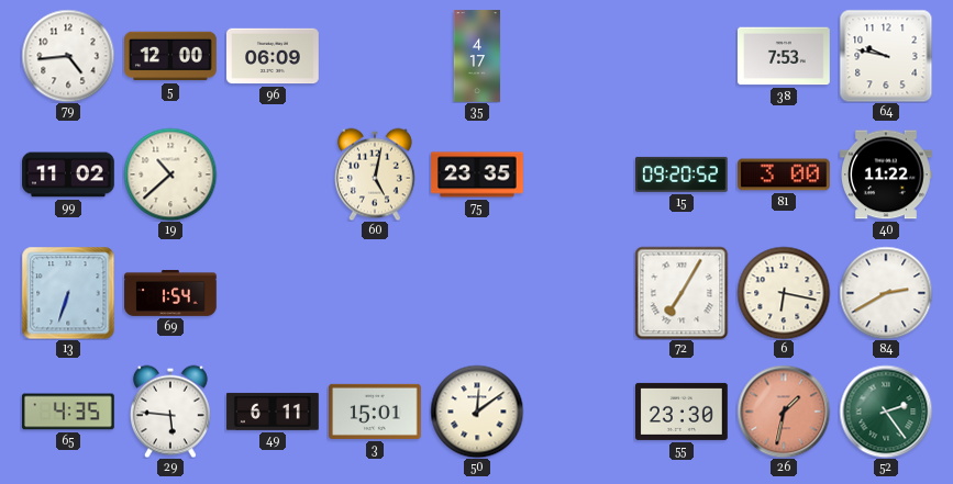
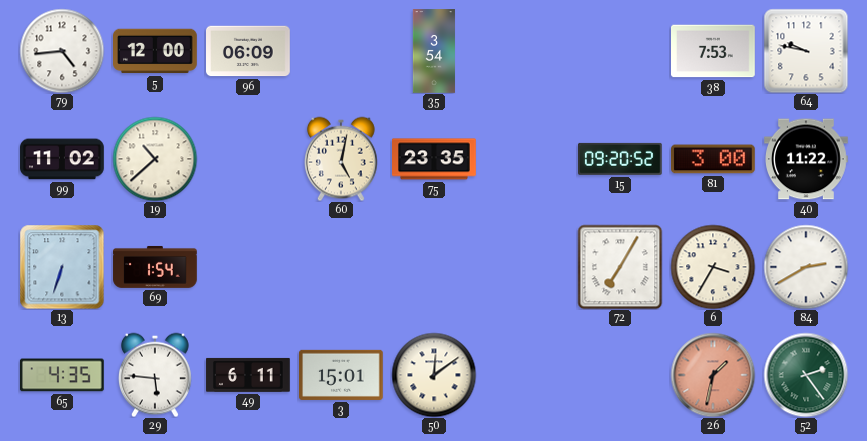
35: 4:17 -> 3:54
6: 6:17 -> 3:35
55: 23:30 -> none
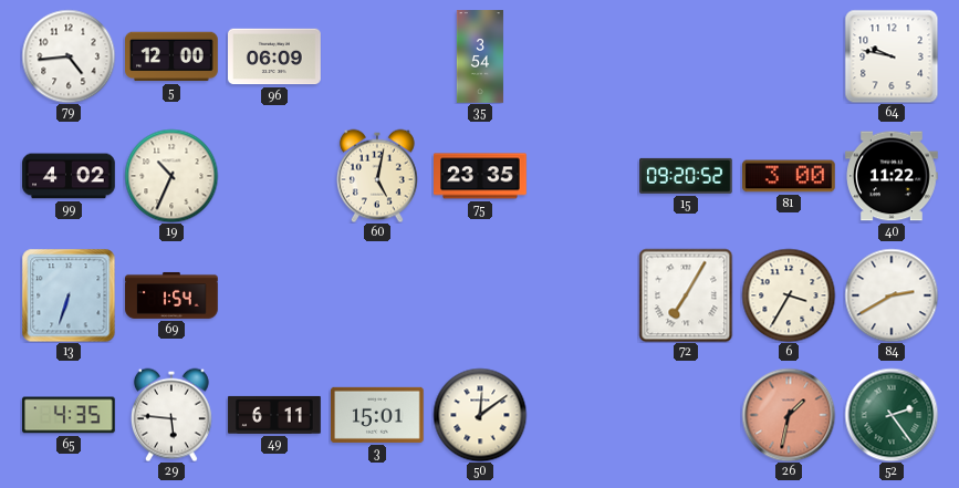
38: 7:53 -> none
99: 11:02 -> 4:02
19: 10:38 -> 10:34
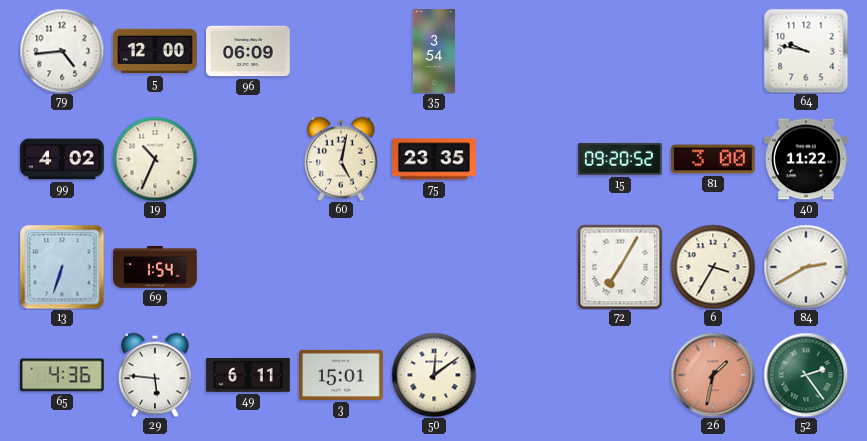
65: 4:35 -> 4:36
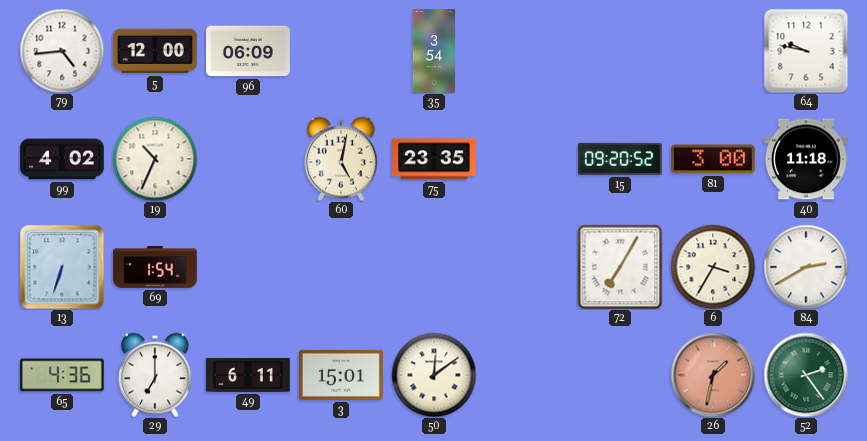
40: 11:22 -> 11:18
29: 5:46 -> 7:00
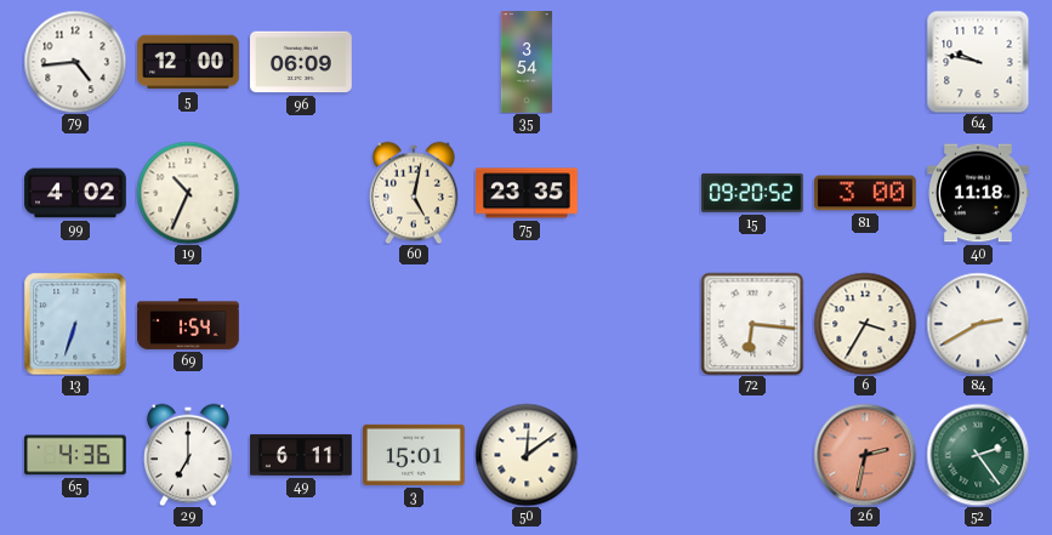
72: 7:05 -> 6:16
26: 1:32 -> 2:32
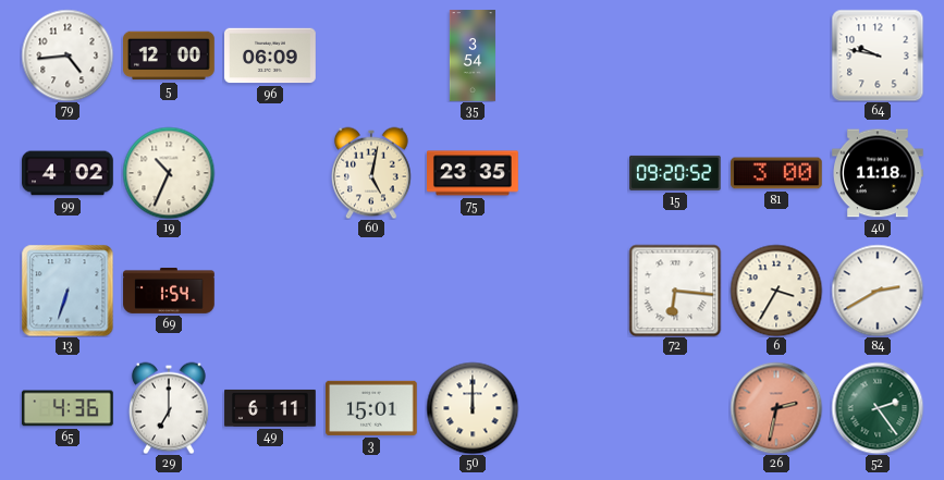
50: 12:09 -> 12:00
